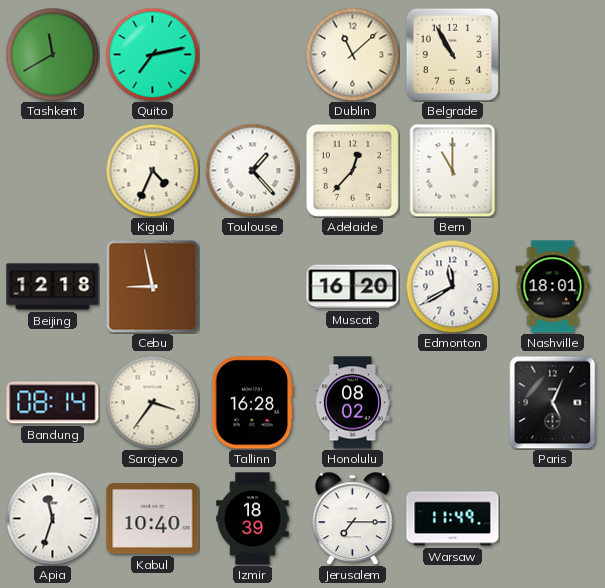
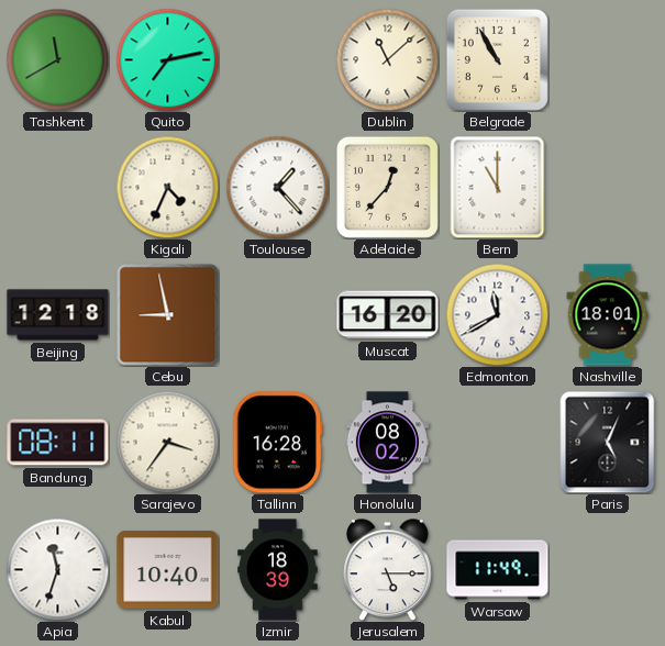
Bandung: 08:14 -> 08:11
Jerusalem: 7:15 -> 5:15
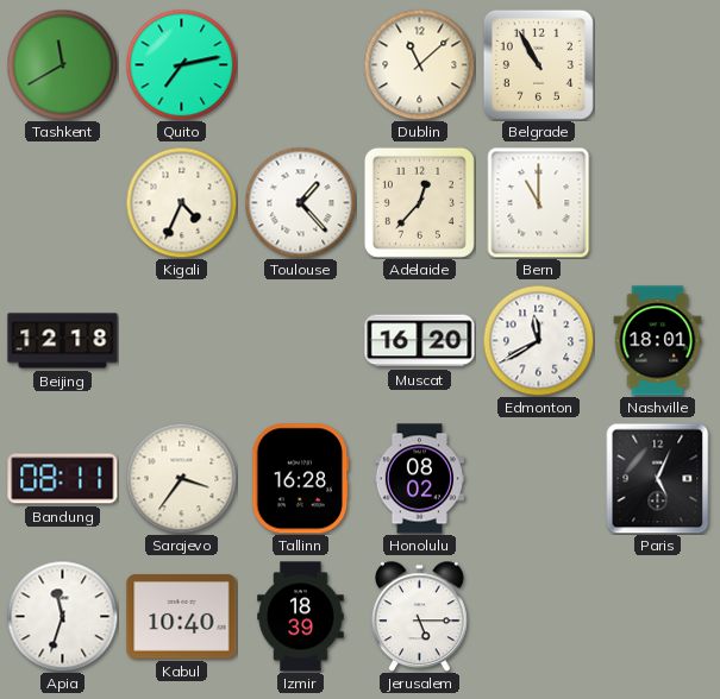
Cebu: 8:58 -> none
Warsaw: 11:49 -> none
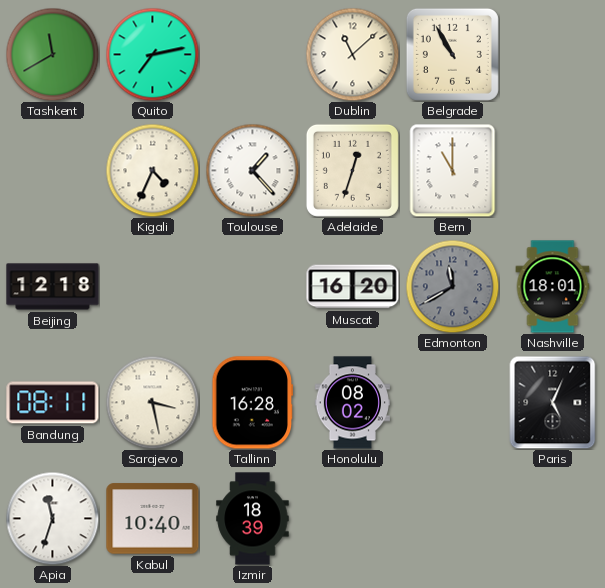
Adelaide: 12:37 -> 12:33
Edmonton dial: white -> grey
Sarajevo: 3:36 -> 3:28
Jerusalem: 5:15 -> none
